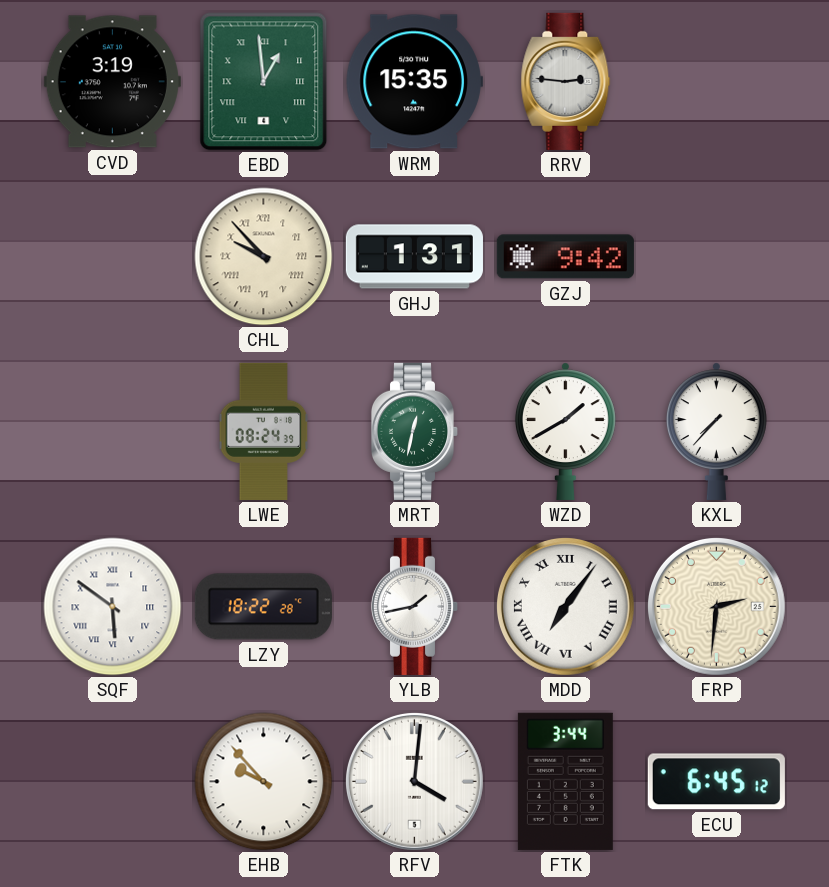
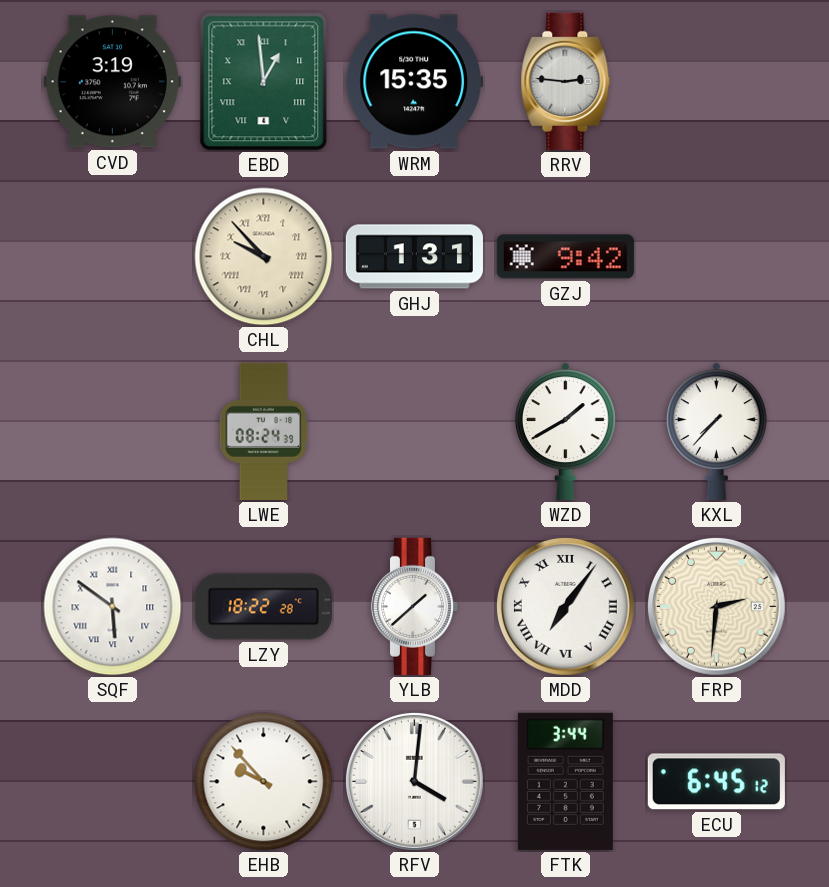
MRT: 12:32 -> none
YLB: 1:43 -> 1:38
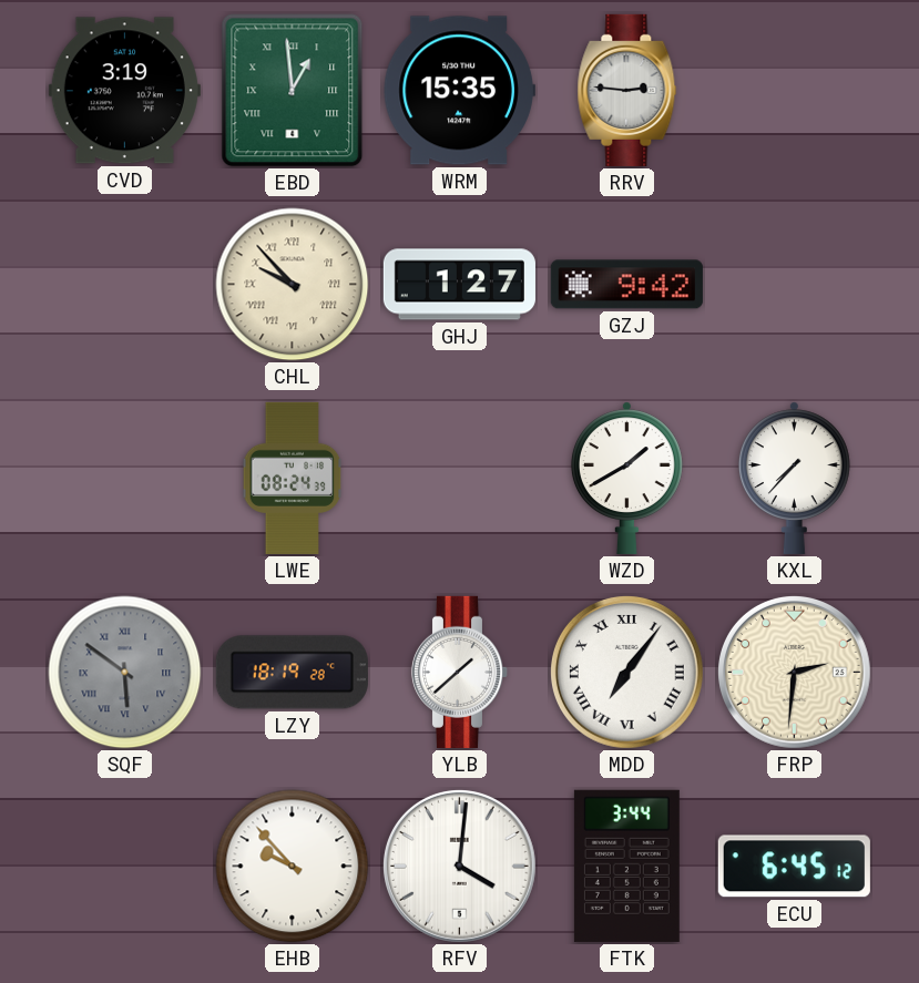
GHJ: 1:31 -> 1:27
SQF dial: white -> grey
LZY: 18:22 -> 18:19
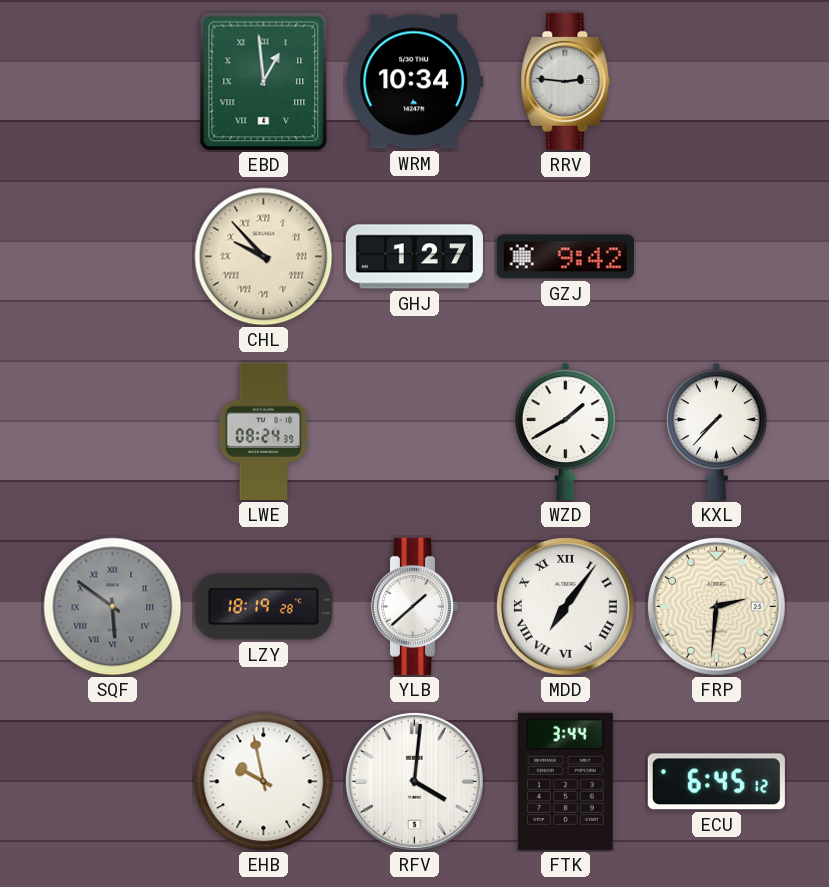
CVD: 3:19 -> none
WRM: 15:35 -> 10:34
EHB: 9:53 -> 9:58
